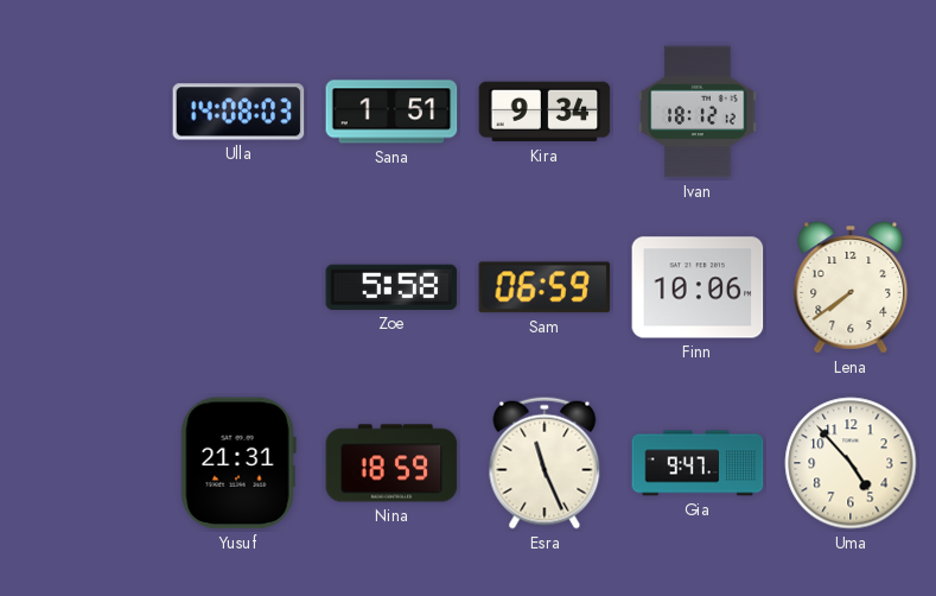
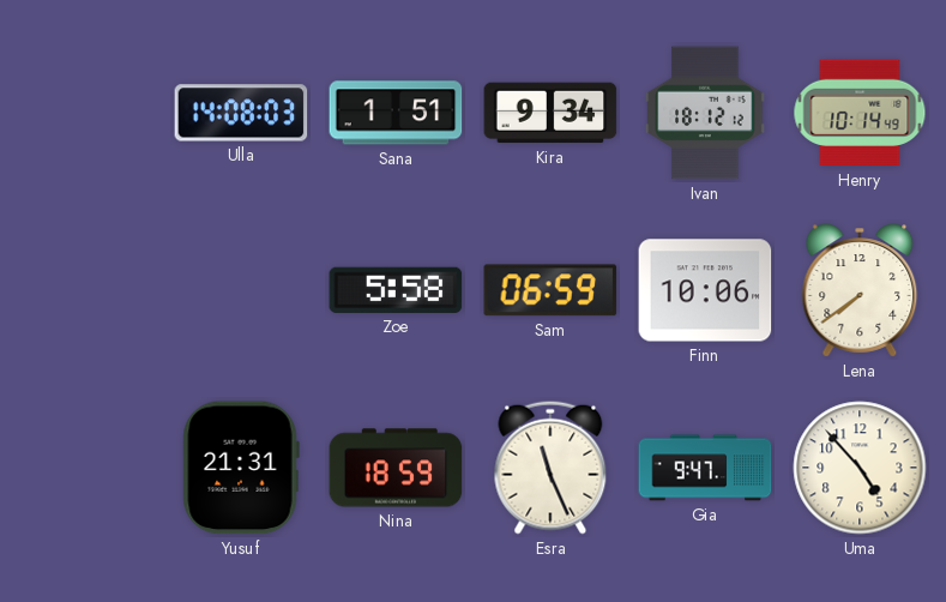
Henry: none -> 10:14
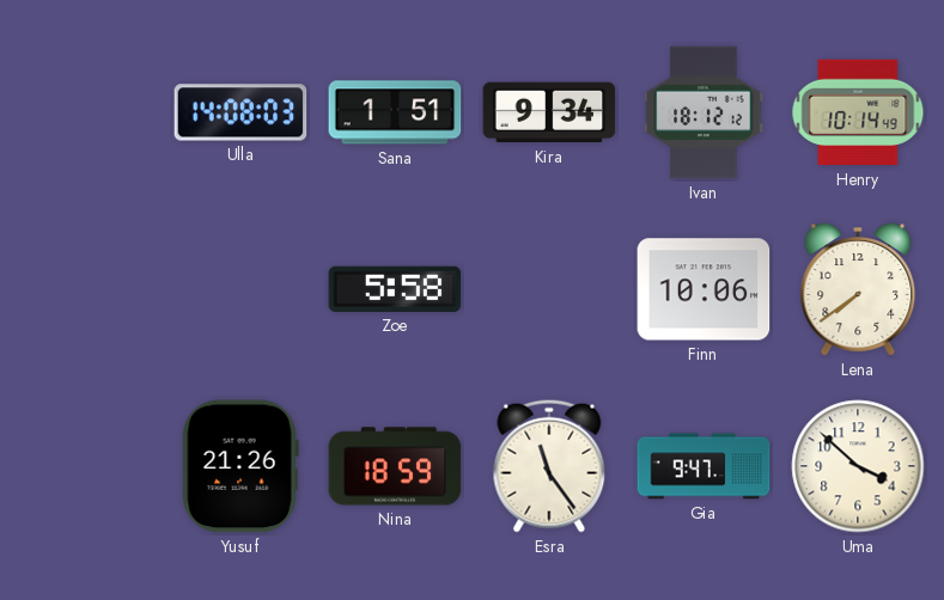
Sam: 06:59 -> none
Yusuf: 21:31 -> 21:26
Esra: 11:26 -> 11:24
Uma: 4:53 -> 3:52
